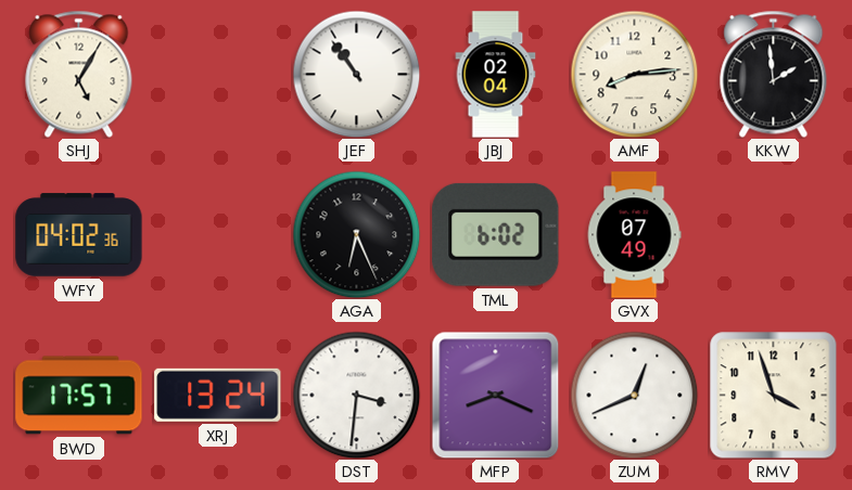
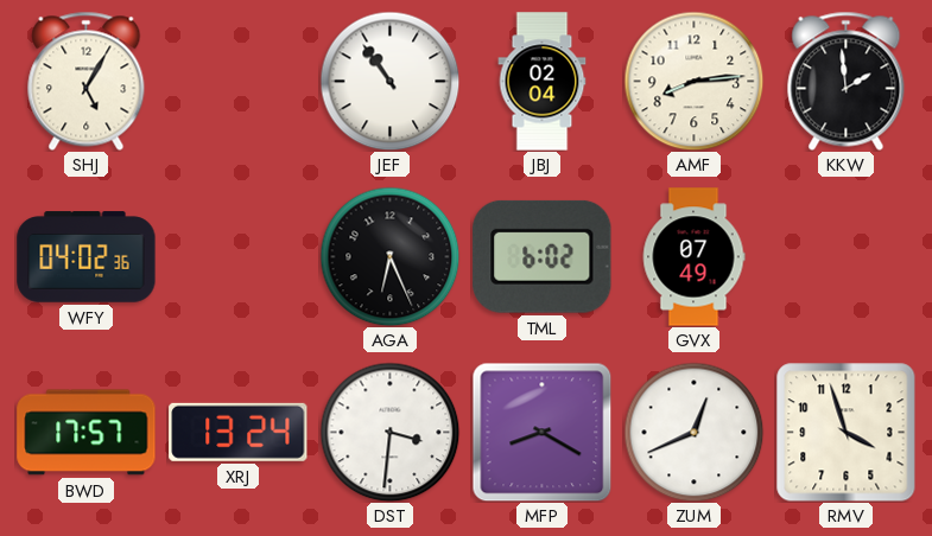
MFP: 8:19 -> 8:20
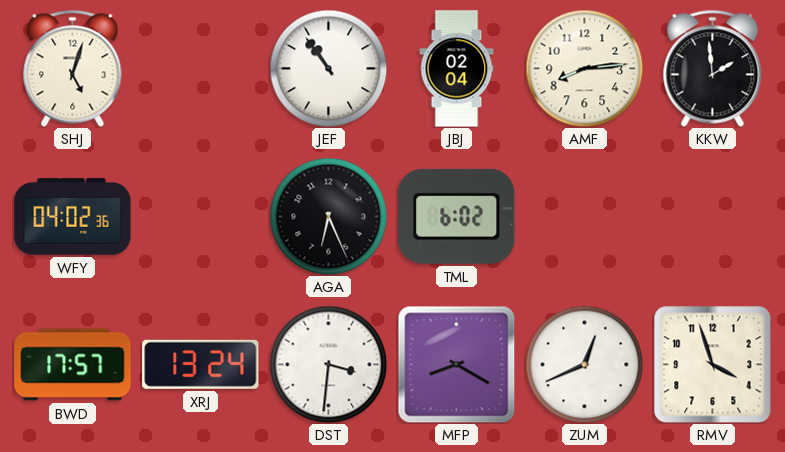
SHJ: 5:05 -> 5:03
GVX: 07:49 -> none
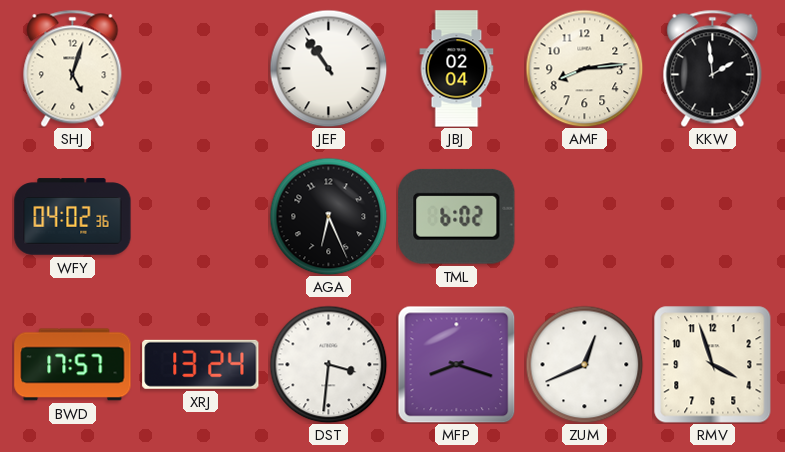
MFP: 8:20 -> 8:18
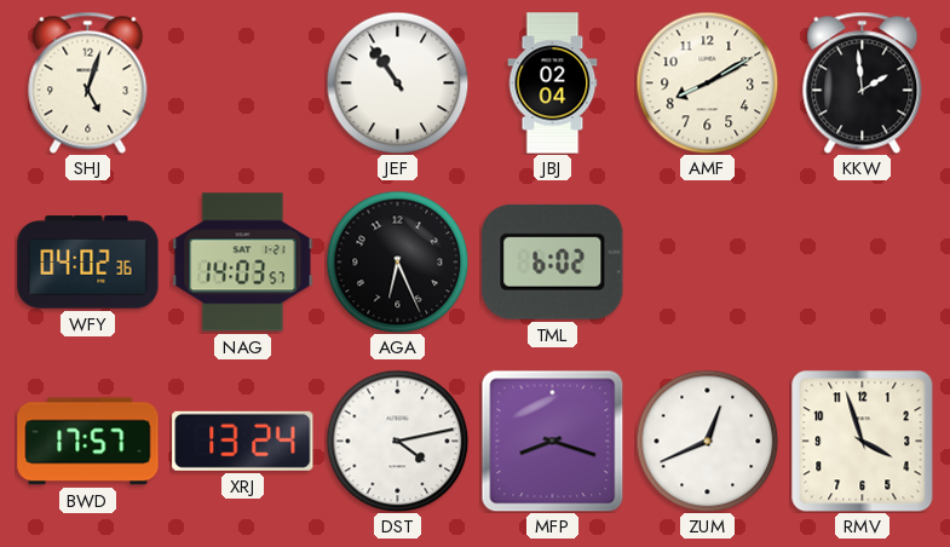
AMF: 8:14 -> 8:10
NAG: none -> 14:03
DST: 3:31 -> 4:13
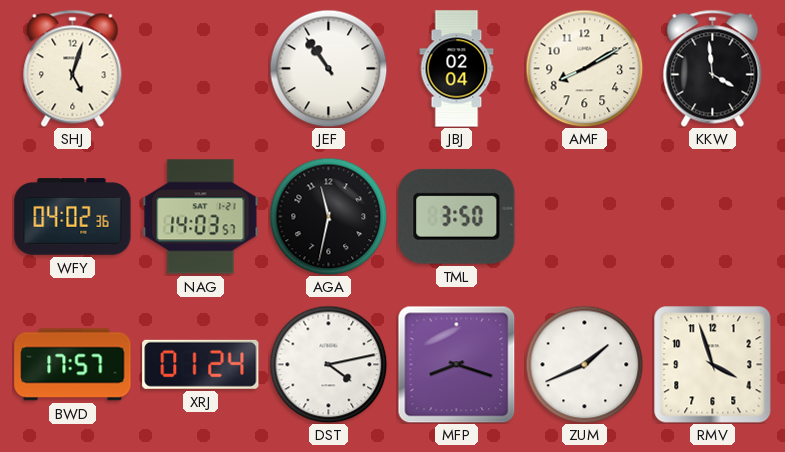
KKW: 1:59 -> 3:59
AGA: 6:26 -> 11:32
TML: 6:02 -> 3:50
XRJ: 13:24 -> 01:24
ZUM: 12:41 -> 1:41
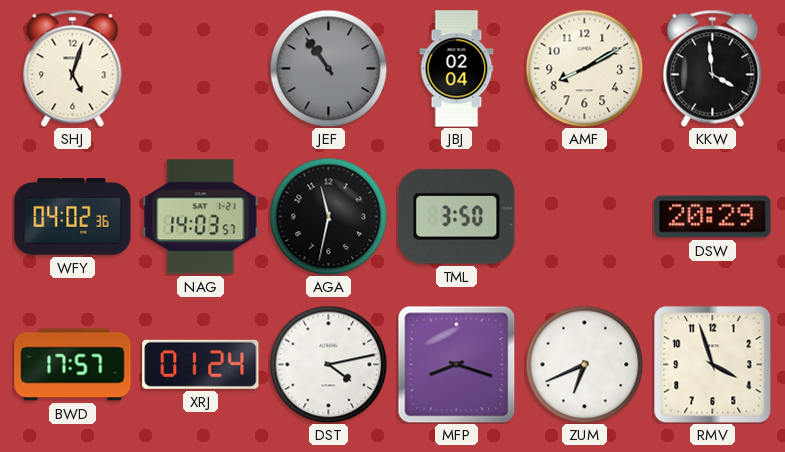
JEF dial: white -> grey
DSW: none -> 20:29
ZUM: 1:41 -> 6:41
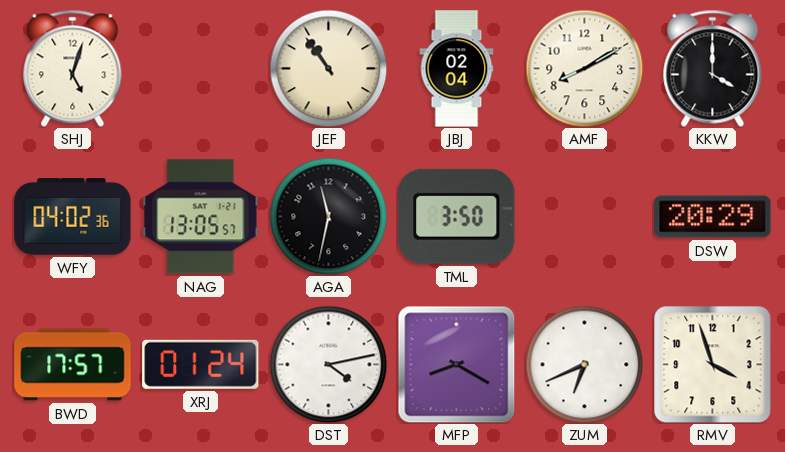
JEF dial: grey -> cream
KKW: 3:59 -> 4:00
NAG: 14:03 -> 13:05
MFP: 8:18 -> 8:20
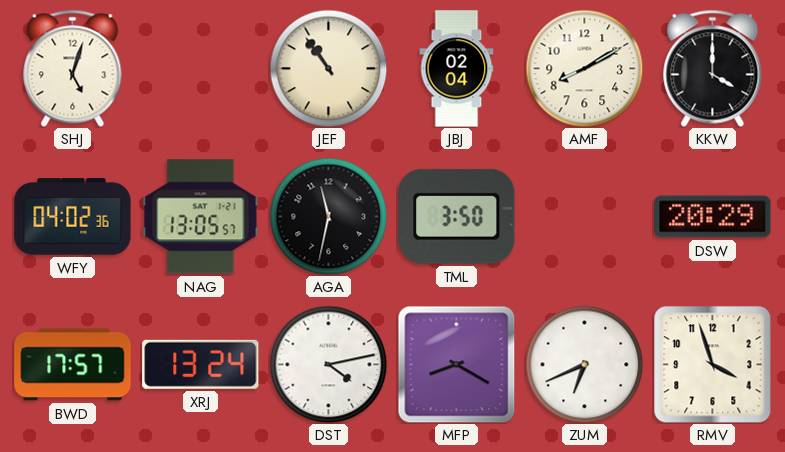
XRJ: 01:24 -> 13:24
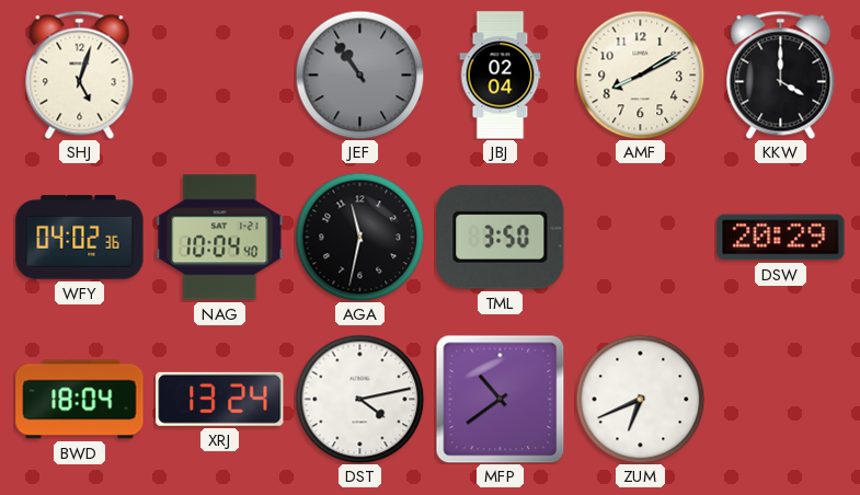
JEF dial: cream -> grey
NAG: 13:05 -> 10:04
BWD: 17:57 -> 18:04
MFP: 8:20 -> 10:39
RMV: 3:57 -> none
